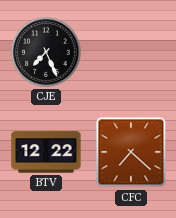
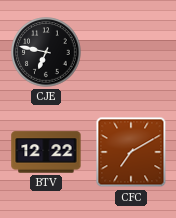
CJE: 7:26 -> 6:47
CFC: 7:22 -> 7:10
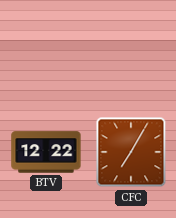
CJE: 6:47 -> none
CFC: 7:10 -> 7:05
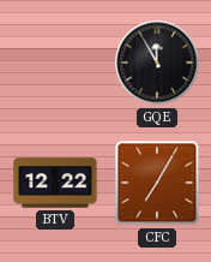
GQE: none -> 11:55
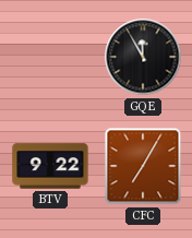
BTV: 12:22 -> 9:22
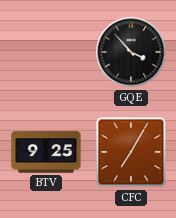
GQE: 11:55 -> 3:53
BTV: 9:22 -> 9:25
